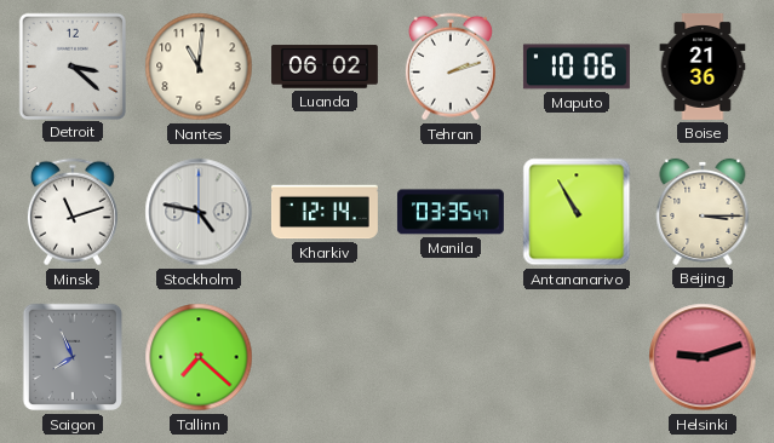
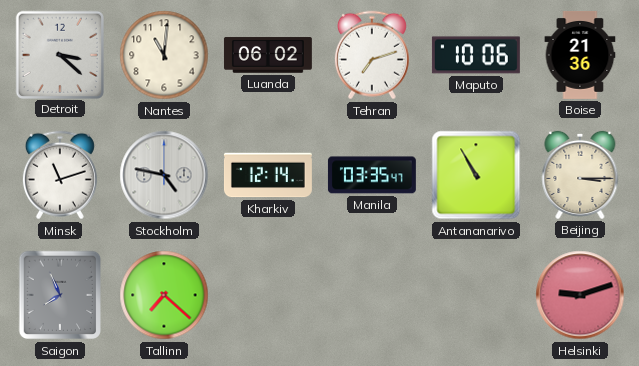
Tehran: 2:12 -> 7:12
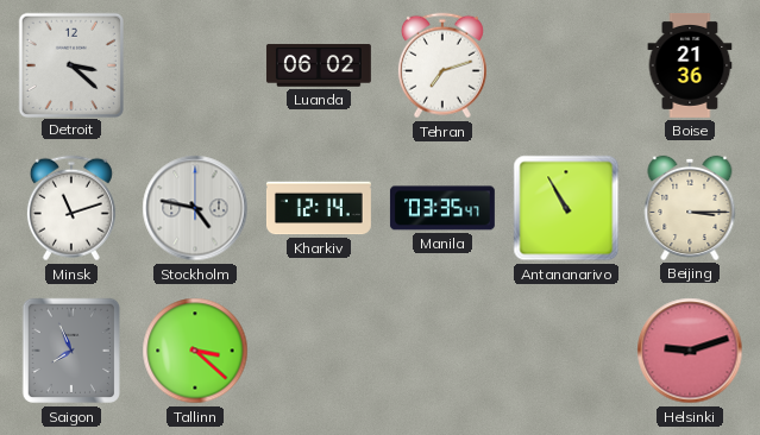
Nantes: 11:01 -> none
Maputo: 10:06 -> none
Tallinn: 7:22 -> 3:22
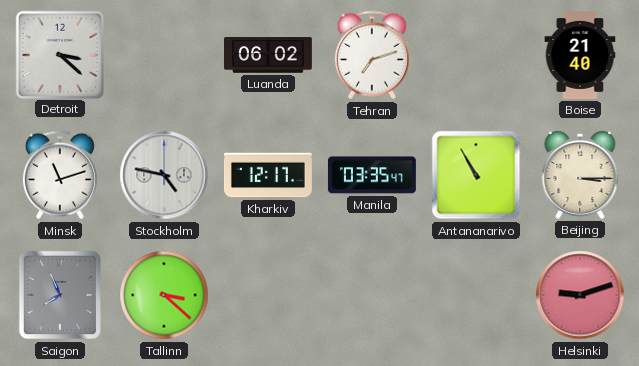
Boise: 21:36 -> 21:40
Kharkiv: 12:14 -> 12:17
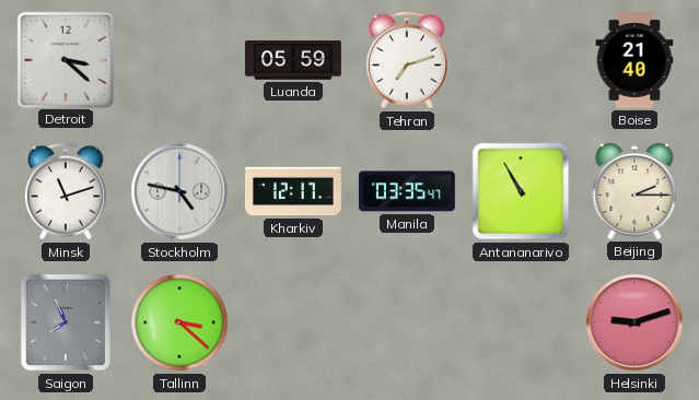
Luanda: 06:02 -> 05:59
Beijing: 3:15 -> 2:15
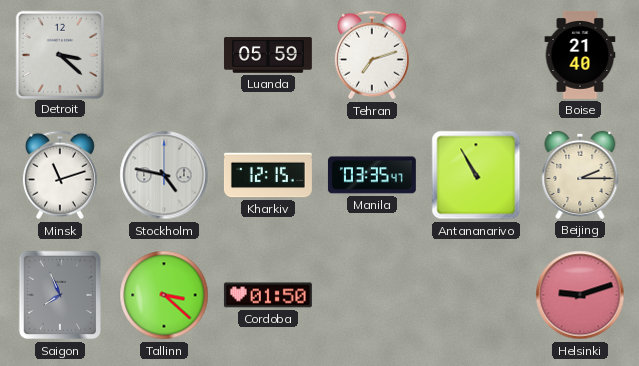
Kharkiv: 12:17 -> 12:15
Cordoba: none -> 01:50
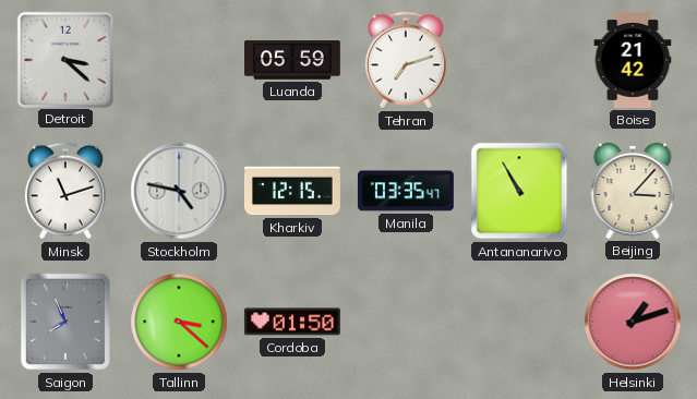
Boise: 21:40 -> 21:42
Beijing: 2:15 -> 3:07
Helsinki: 9:12 -> 1:12
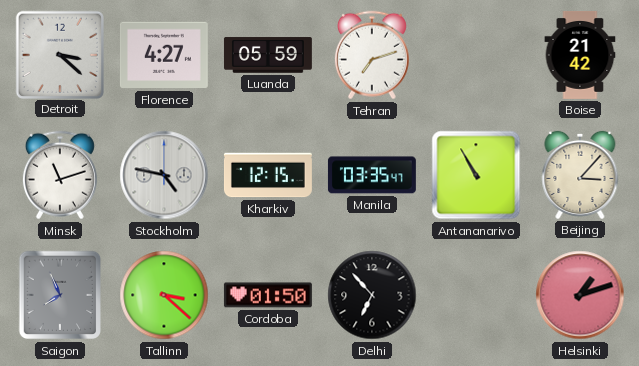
Florence: none -> 4:27
Delhi: none -> 6:53
